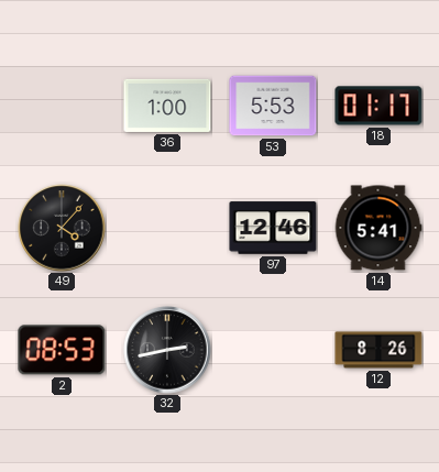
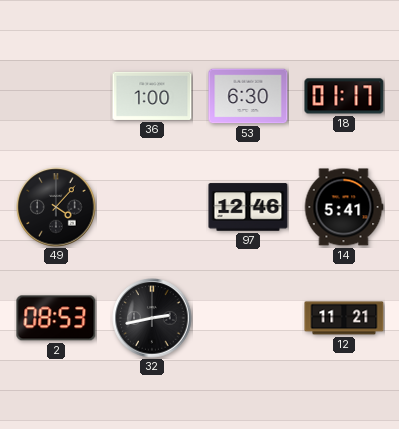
53: 5:53 -> 6:30
12: 8:26 -> 11:21
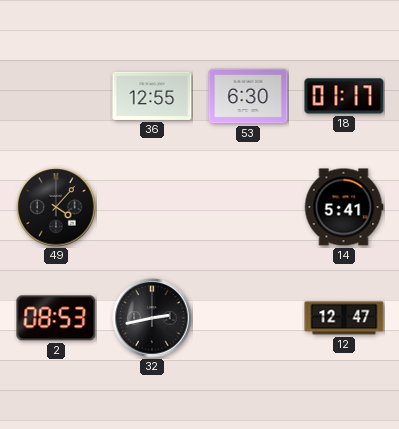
36: 1:00 -> 12:55
97: 12:46 -> none
12: 11:21 -> 12:47
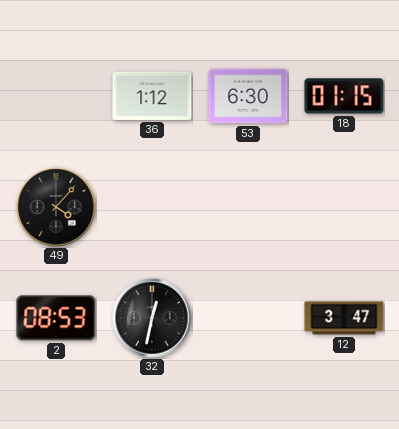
36: 12:55 -> 1:12
18: 01:17 -> 01:15
14: 5:41 -> none
32: 2:43 -> 12:32
12: 12:47 -> 3:47
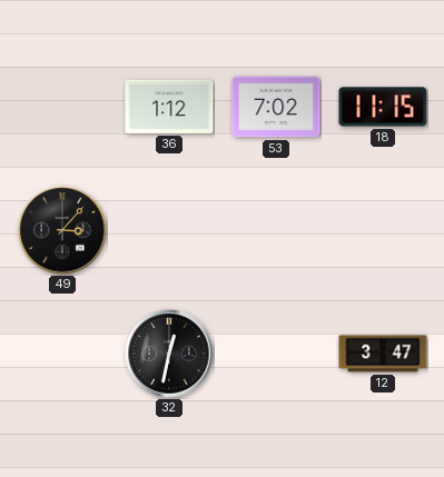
53: 6:30 -> 7:02
18: 01:15 -> 11:15
49: 4:07 -> 3:07
2: 08:53 -> none
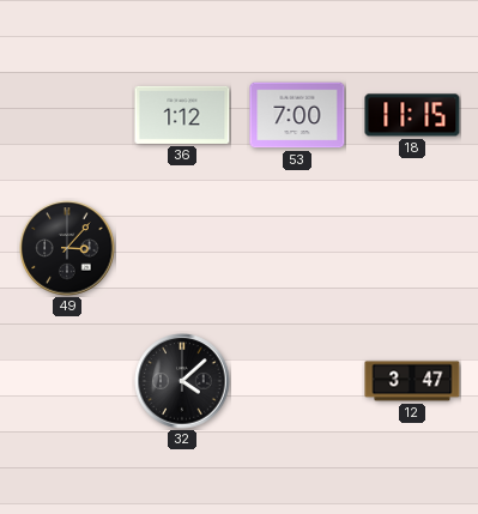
53: 7:02 -> 7:00
32: 12:32 -> 4:08
